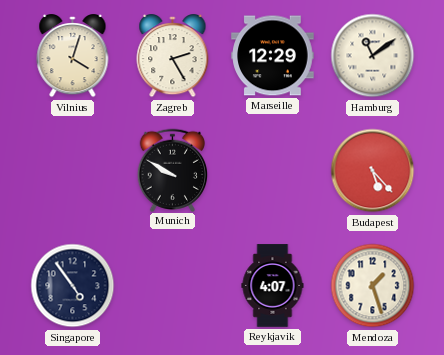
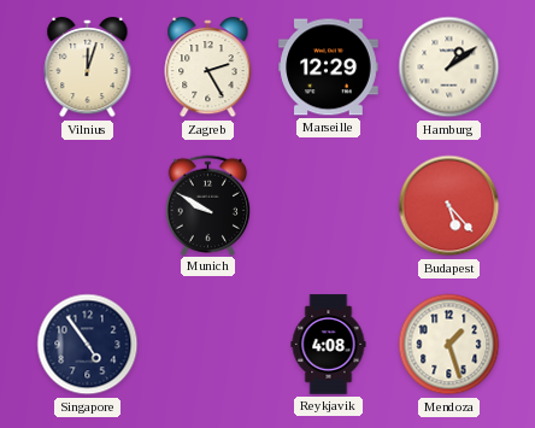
Vilnius: 4:03 -> 12:03
Hamburg: 11:09 -> 1:09
Reykjavik: 4:07 -> 4:08
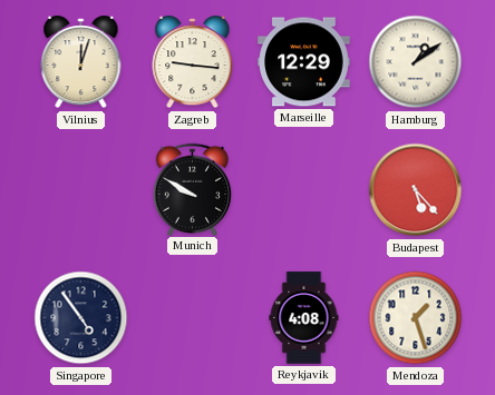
Zagreb: 2:25 -> 9:16
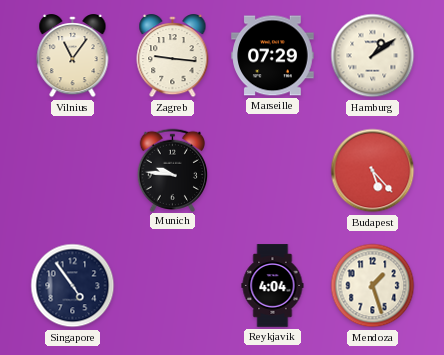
Vilnius: 12:03 -> 11:06
Marseille: 12:29 -> 07:29
Munich: 9:50 -> 9:46
Reykjavik: 4:08 -> 4:04
